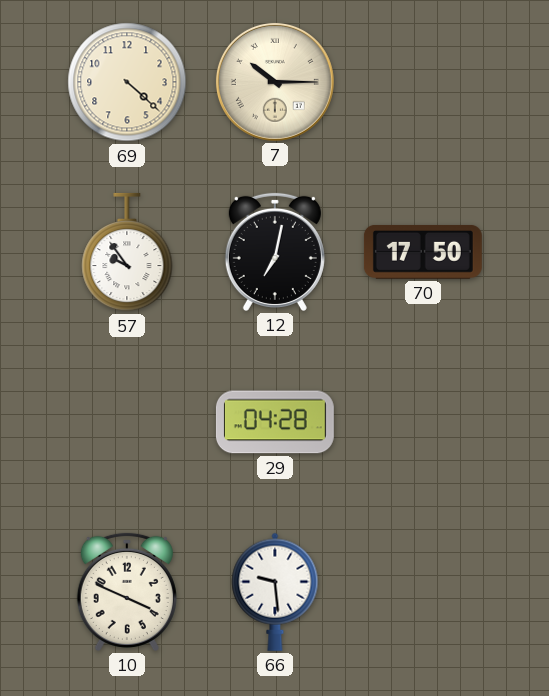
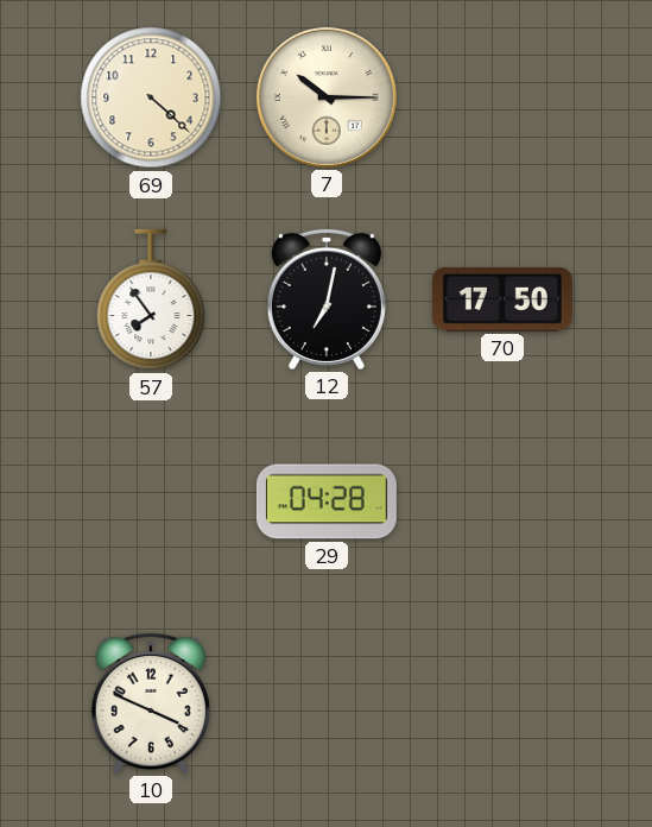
57: 9:54 -> 7:54
66: 9:29 -> none
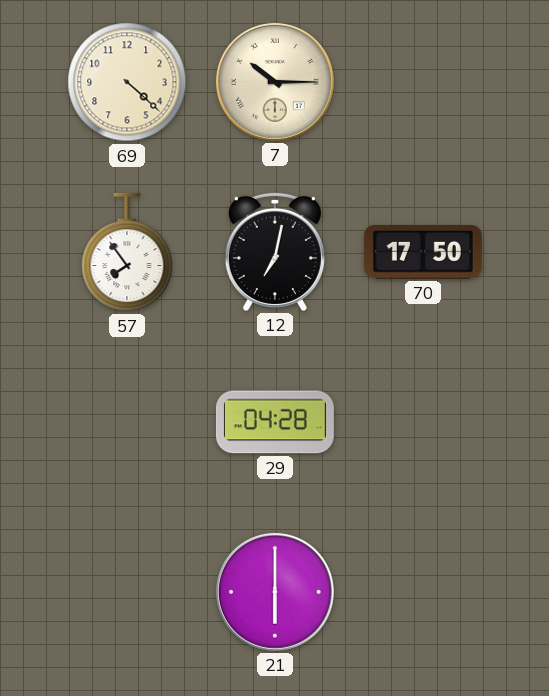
10: 3:49 -> none
21: none -> 6:00
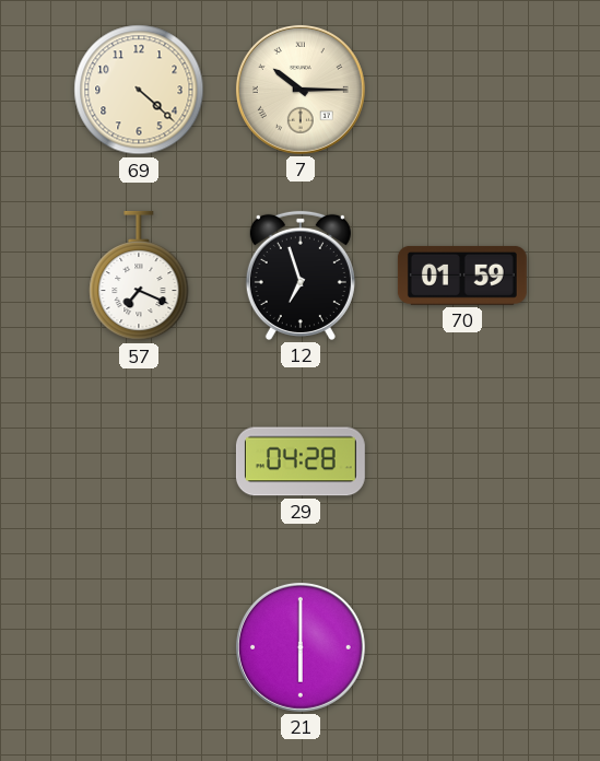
57: 7:54 -> 7:19
12: 7:02 -> 6:57
70: 17:50 -> 01:59
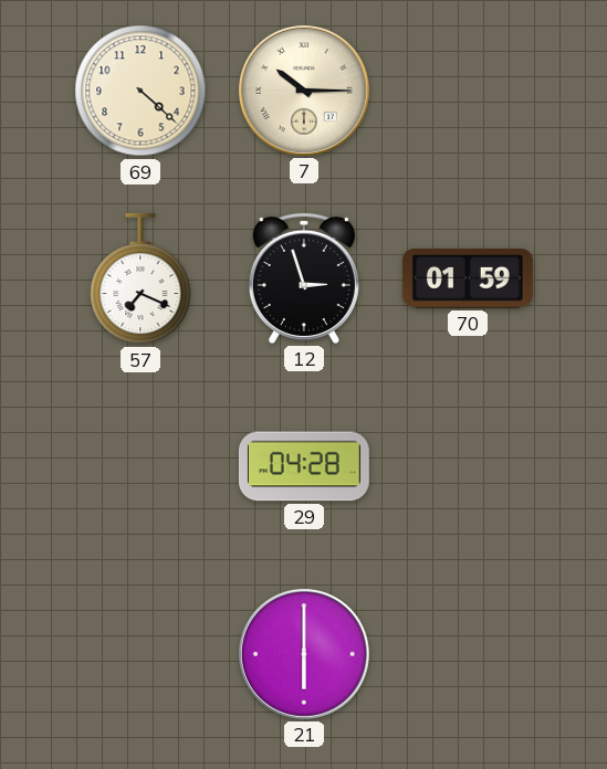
12: 6:57 -> 2:57
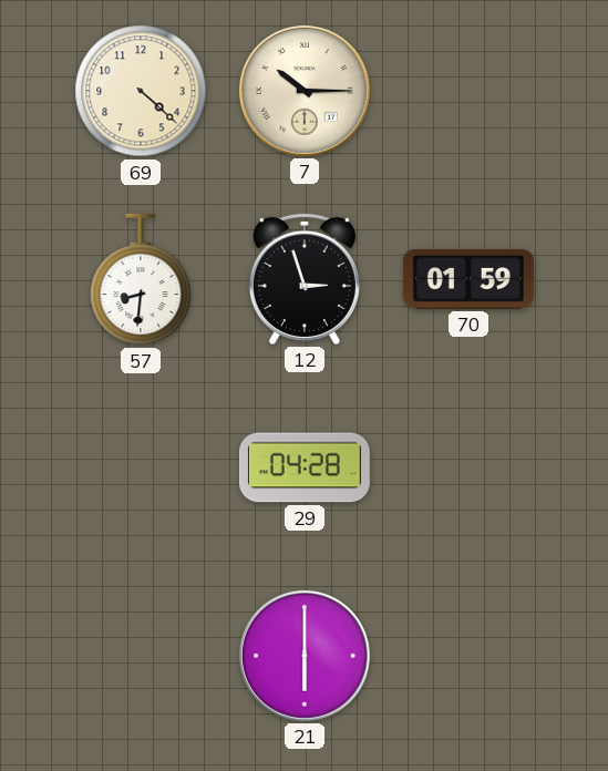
57: 7:19 -> 8:31
